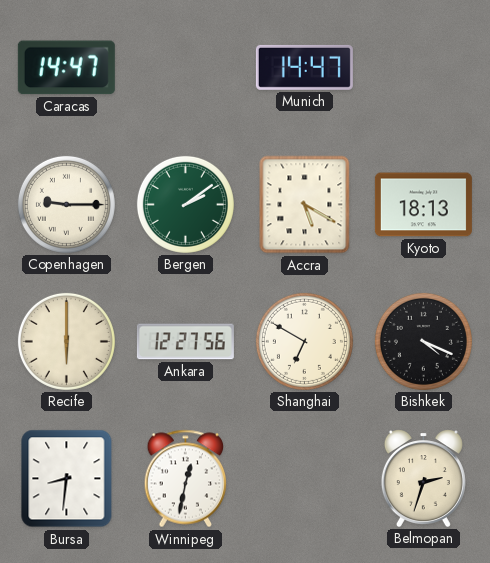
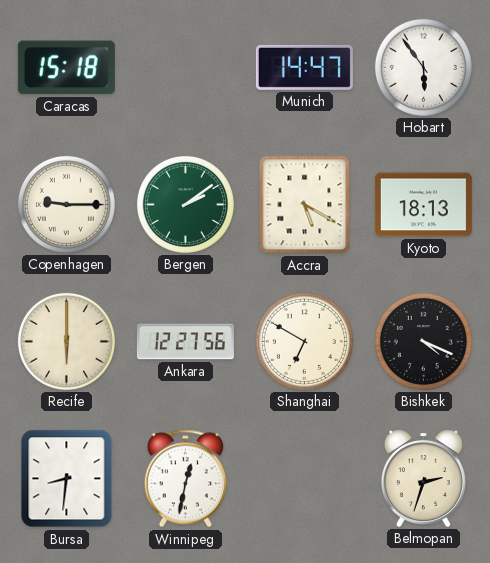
Caracas: 14:47 -> 15:18
Hobart: none -> 5:54
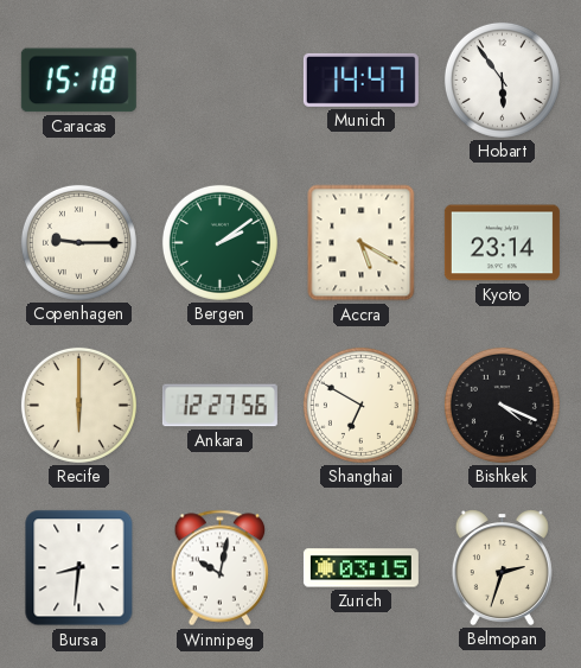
Kyoto: 18:13 -> 23:14
Winnipeg: 12:32 -> 10:02
Zurich: none -> 03:15
